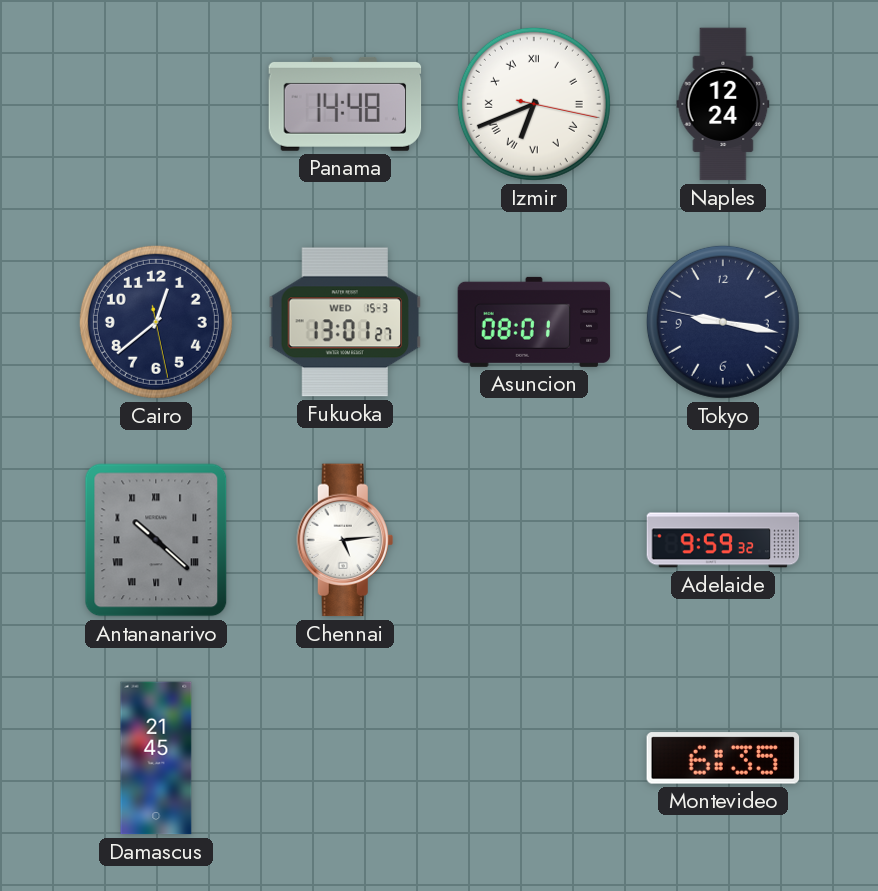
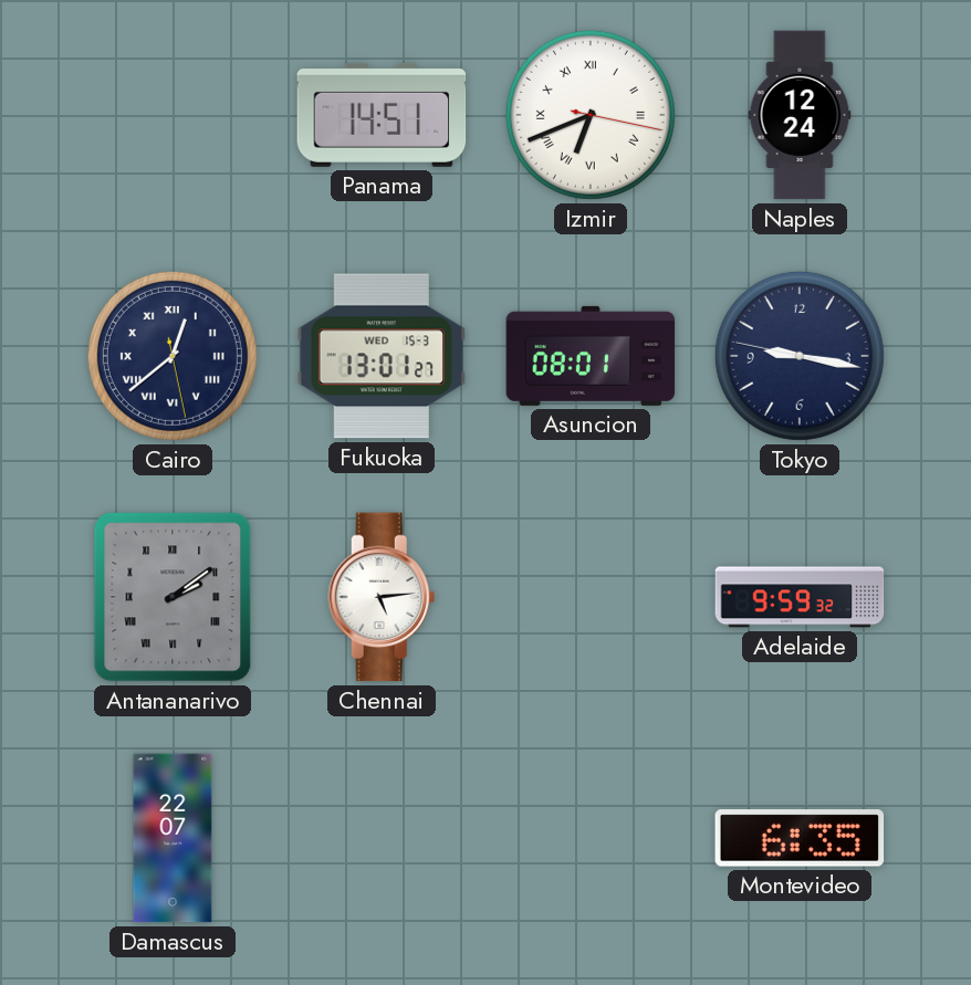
Panama: 14:48 -> 14:51
Cairo numerals: Arabic -> Roman
Antananarivo: 10:22 -> 2:09
Damascus: 21:45 -> 22:07
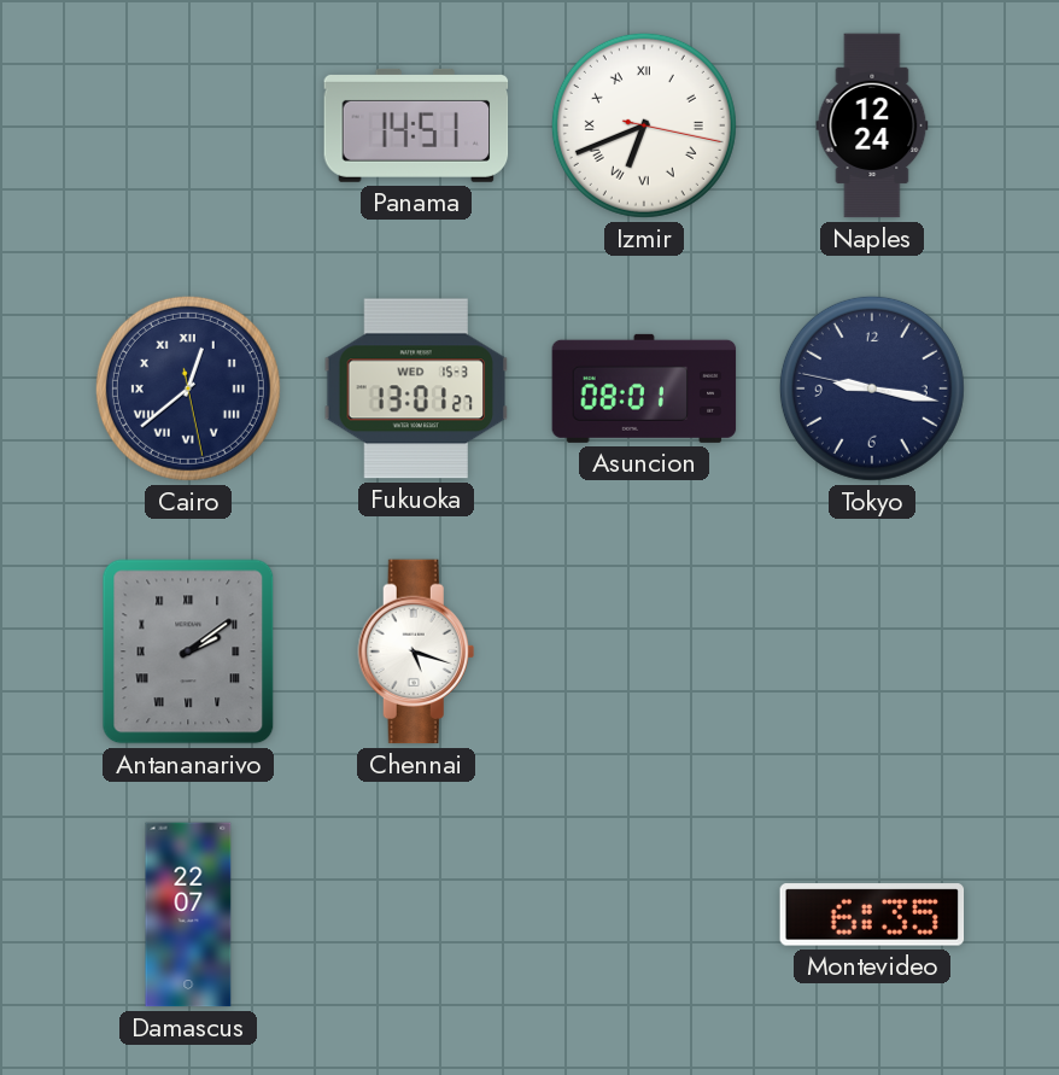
Chennai: 5:14 -> 5:18
Adelaide: 9:59 -> none
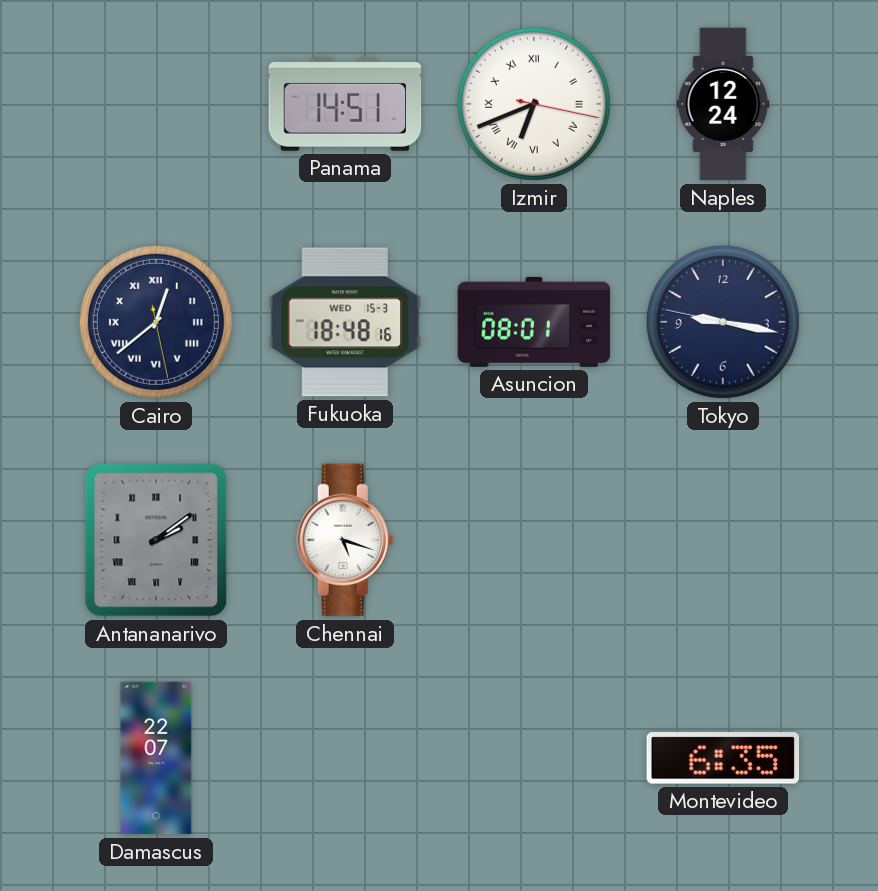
Fukuoka: 13:01 -> 18:48
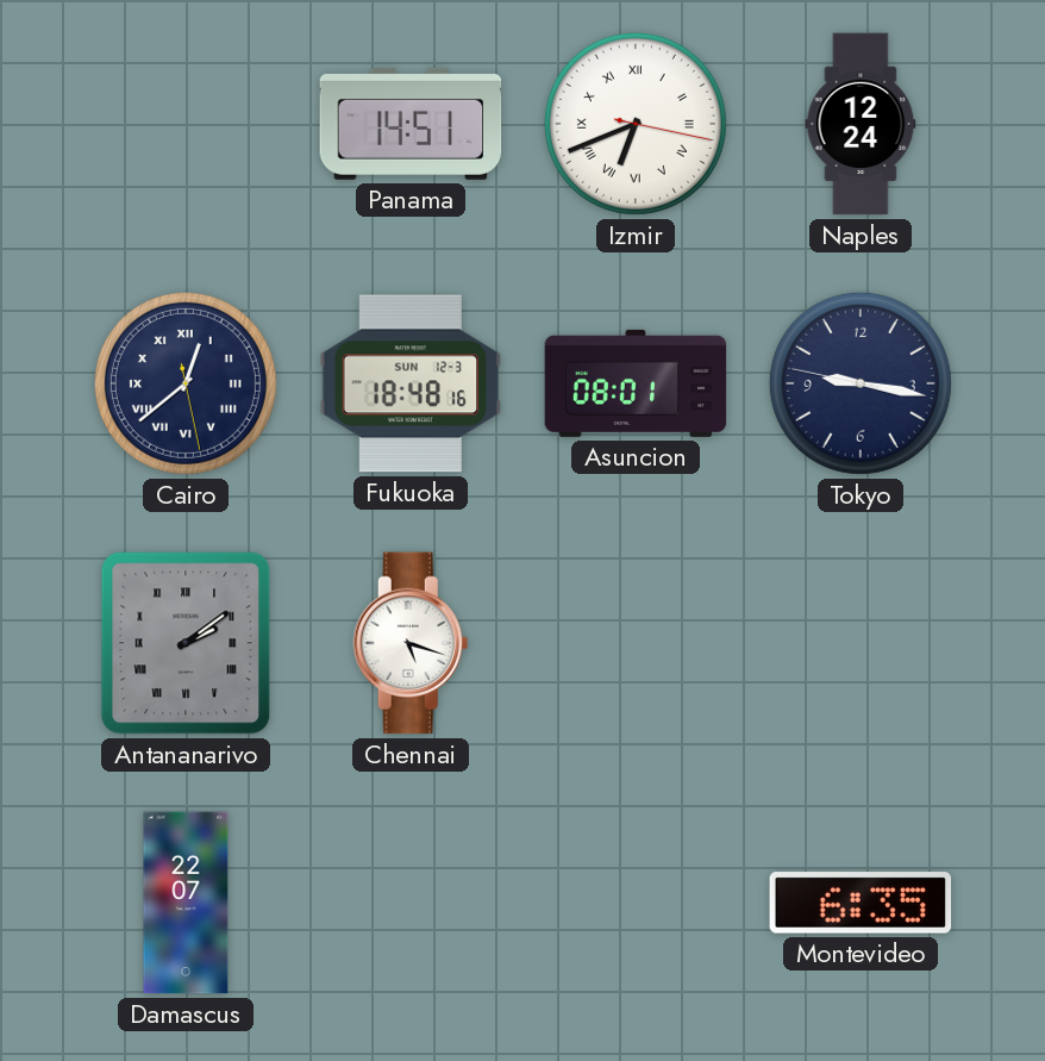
Fukuoka date: WED 15-3 -> SUN 12-3
